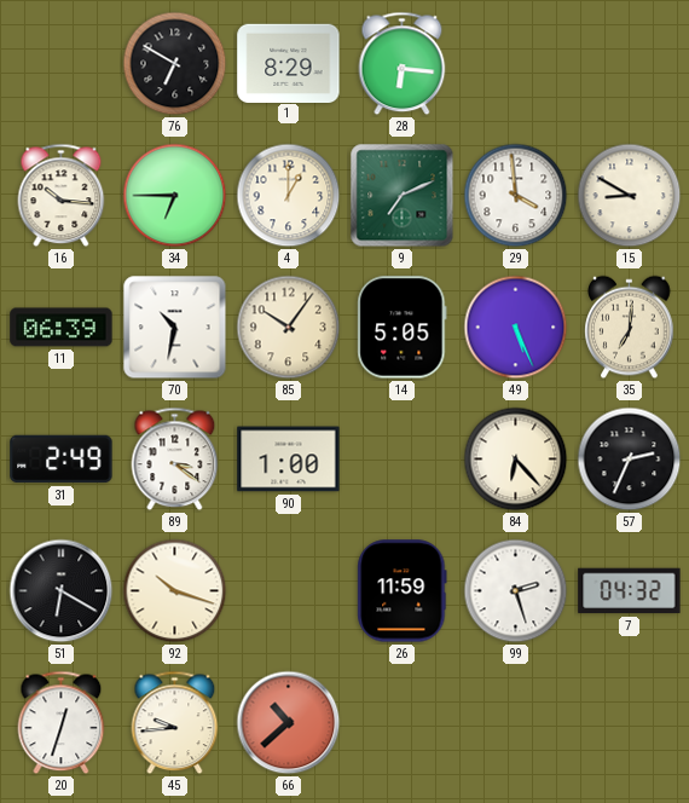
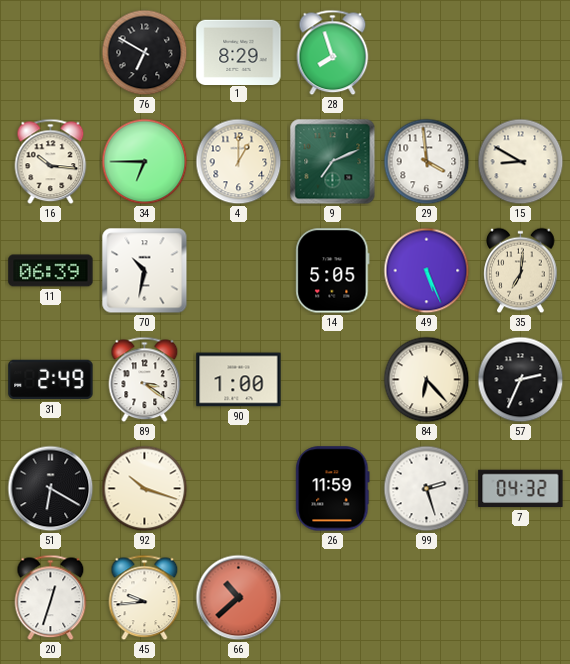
28: 6:16 -> 7:57
85: 10:06 -> none
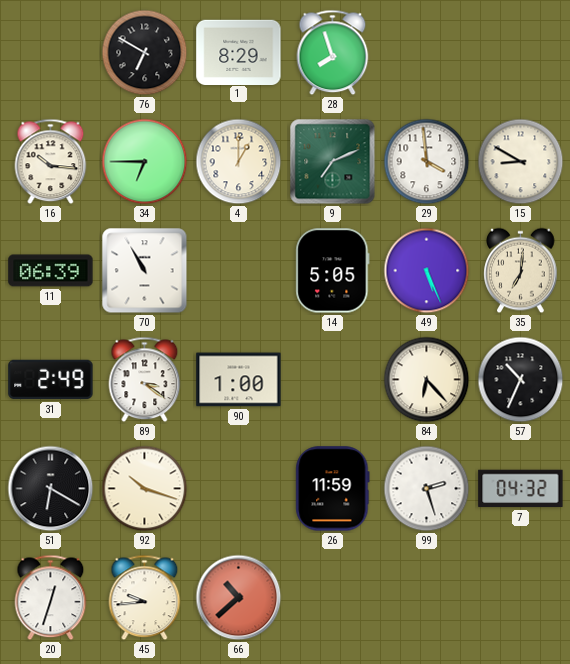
70: 10:32 -> 10:55
57: 2:34 -> 10:34
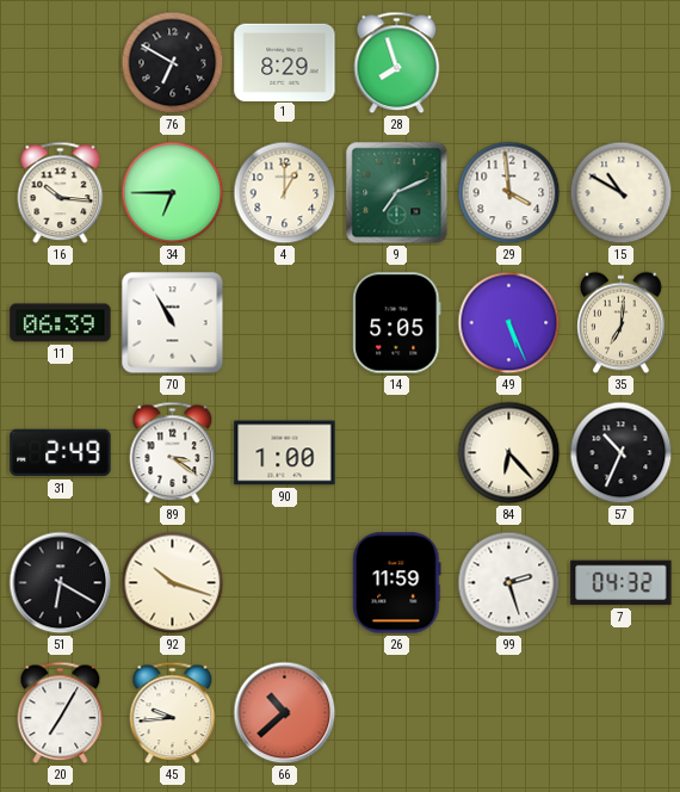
15: 8:50 -> 10:50
20: 12:33 -> 7:05
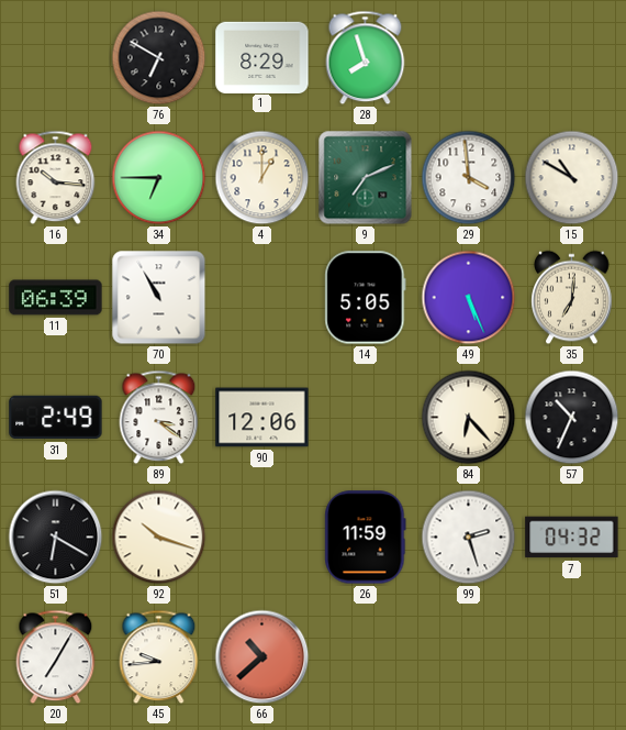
90: 1:00 -> 12:06
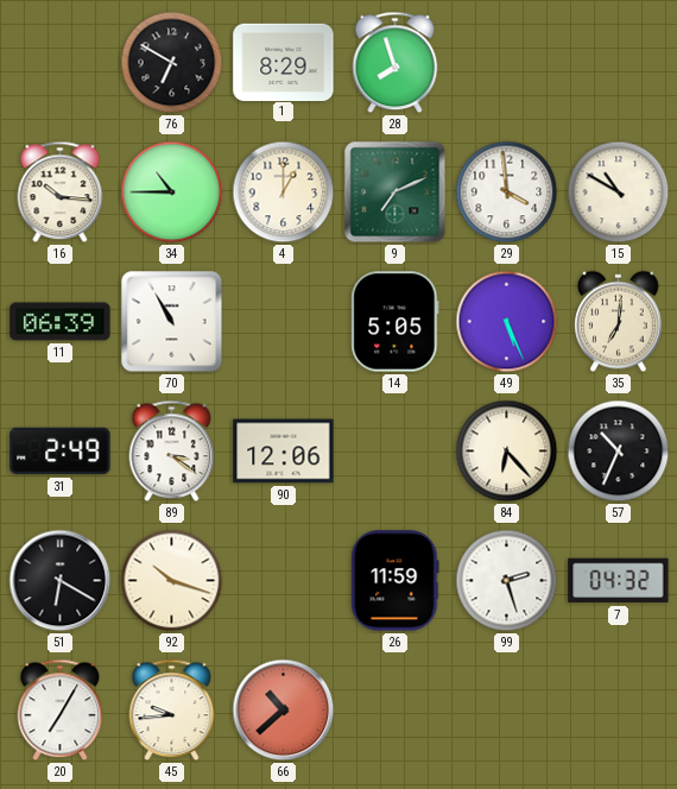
34: 6:45 -> 10:45
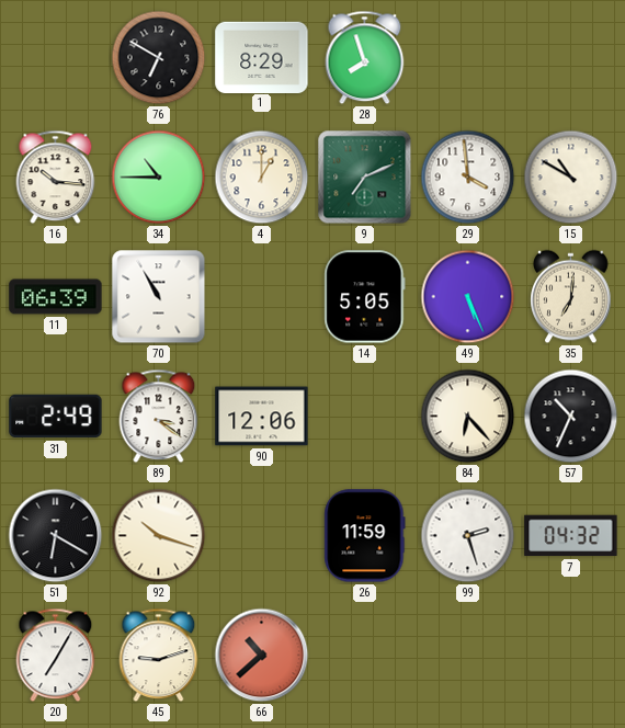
45: 9:44 -> 9:12
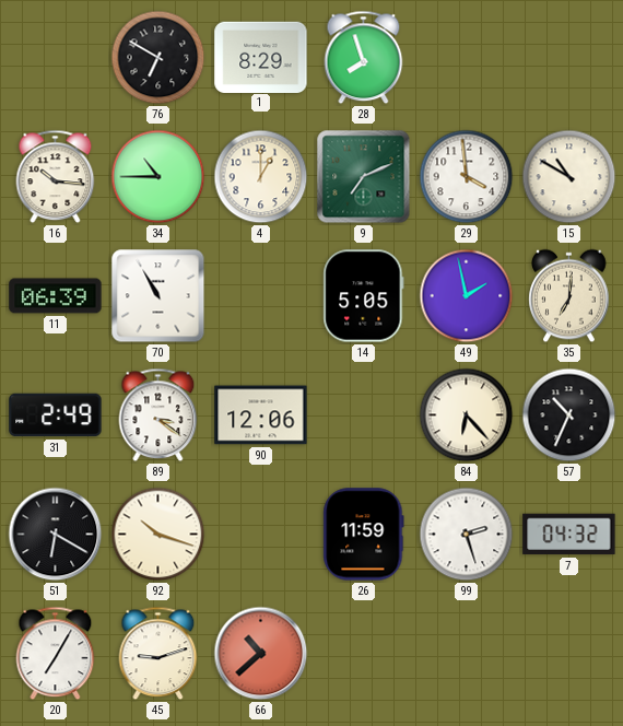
49: 5:26 -> 1:58
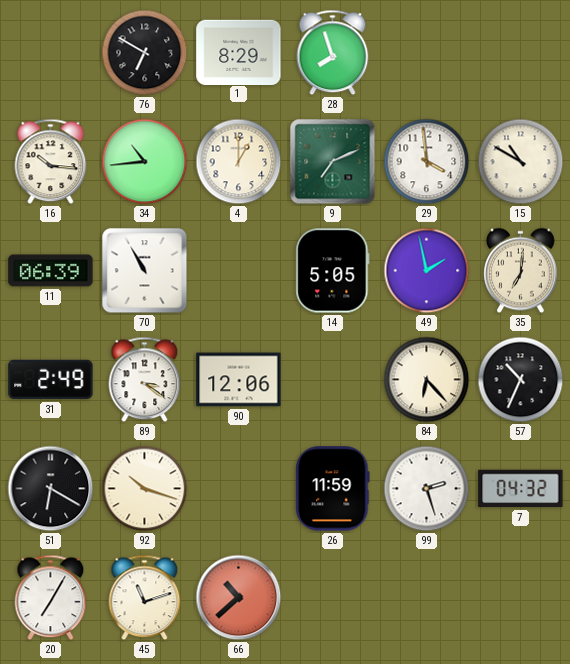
34: 10:45 -> 10:44
45: 9:12 -> 11:12
